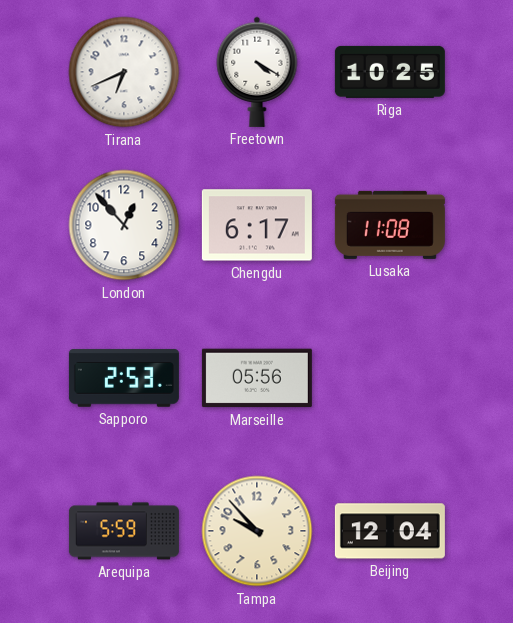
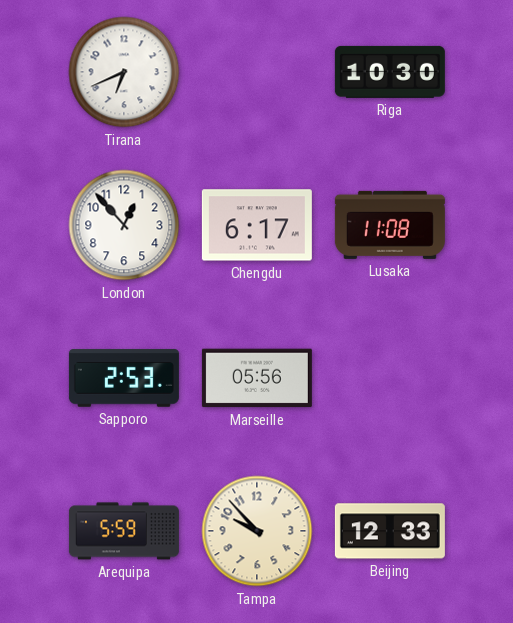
Freetown: 4:20 -> none
Riga: 10:25 -> 10:30
Beijing: 12:04 -> 12:33
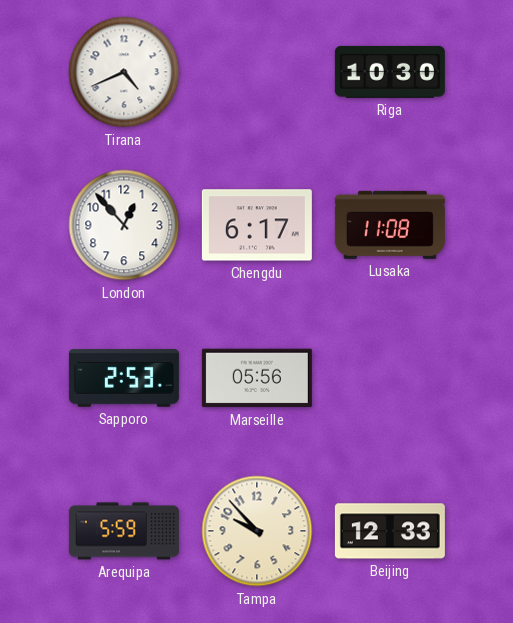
Tirana: 6:41 -> 4:41
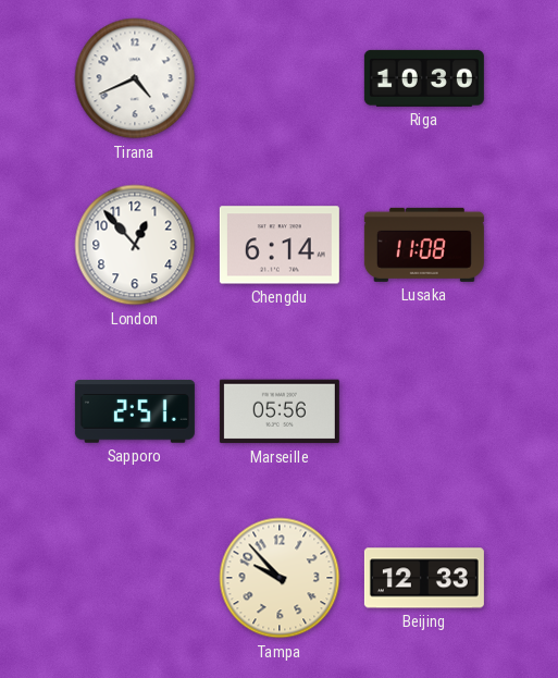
Chengdu: 6:17 -> 6:14
Sapporo: 2:53 -> 2:51
Arequipa: 5:59 -> none
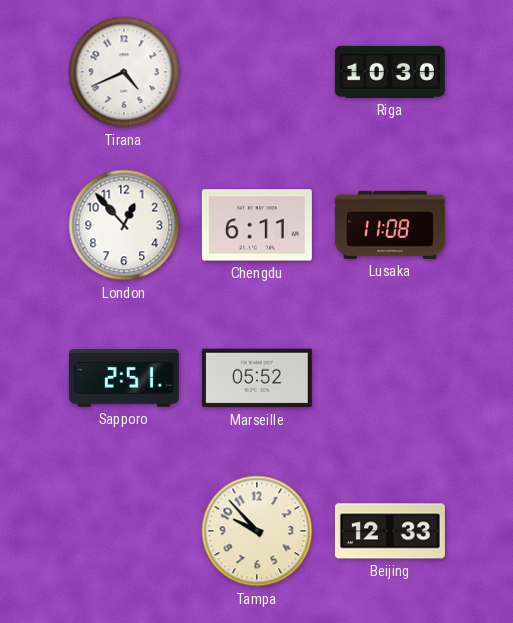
Chengdu: 6:14 -> 6:11
Marseille: 05:56 -> 05:52
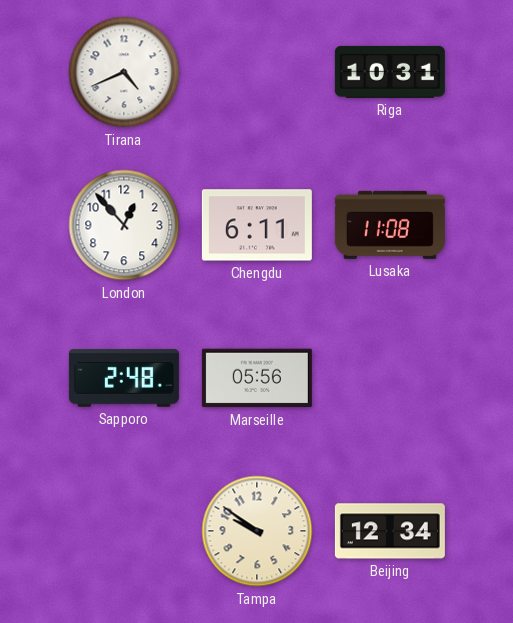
Riga: 10:30 -> 10:31
Sapporo: 2:51 -> 2:48
Marseille: 05:52 -> 05:56
Tampa: 9:53 -> 9:51
Beijing: 12:33 -> 12:34
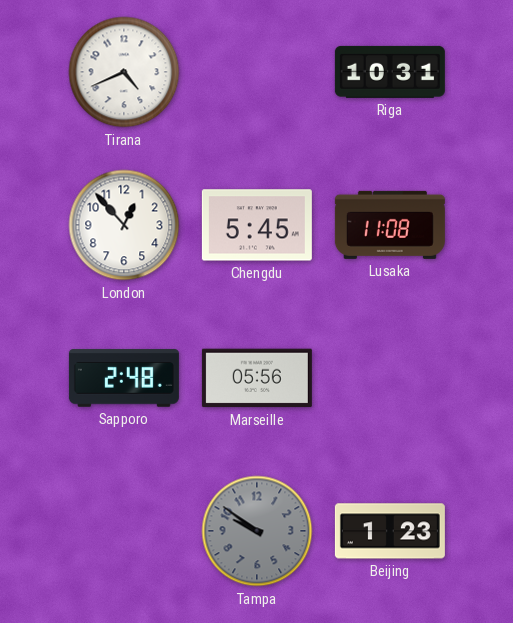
Chengdu: 6:11 -> 5:45
Tampa dial: cream -> grey
Beijing: 12:34 -> 1:23
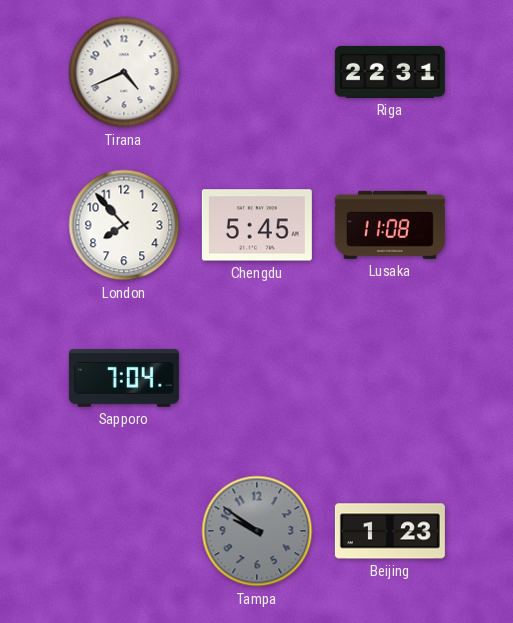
Riga: 10:31 -> 22:31
London: 12:53 -> 7:53
Sapporo: 2:48 -> 7:04
Marseille: 05:56 -> none
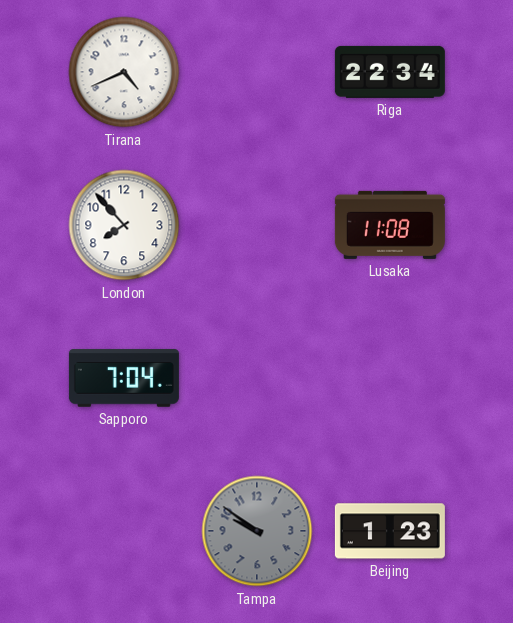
Riga: 22:31 -> 22:34
Chengdu: 5:45 -> none
